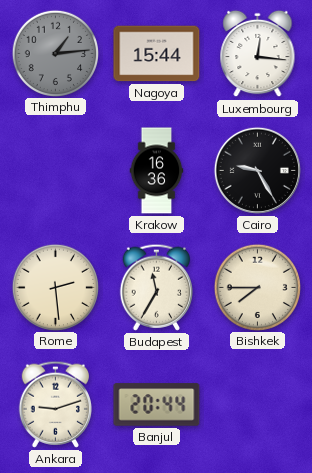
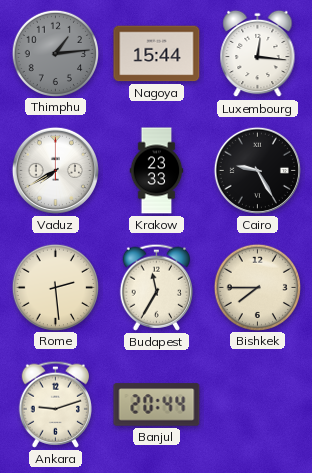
Vaduz: none -> 7:40
Krakow: 16:36 -> 23:33
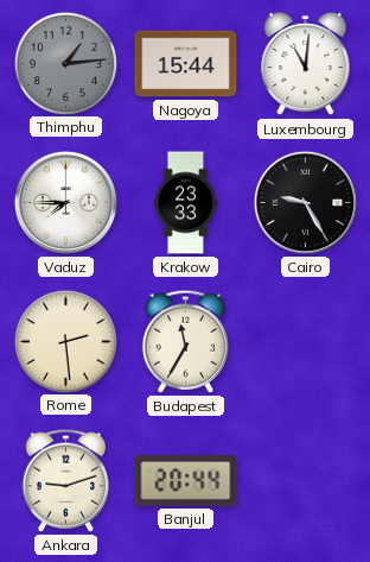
Luxembourg: 12:16 -> 11:01
Vaduz: 7:40 -> 7:45
Bishkek: 7:45 -> none
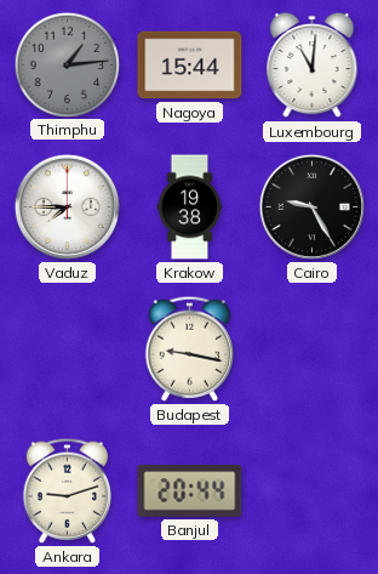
Krakow: 23:33 -> 19:38
Rome: 2:29 -> none
Budapest: 11:35 -> 9:17
